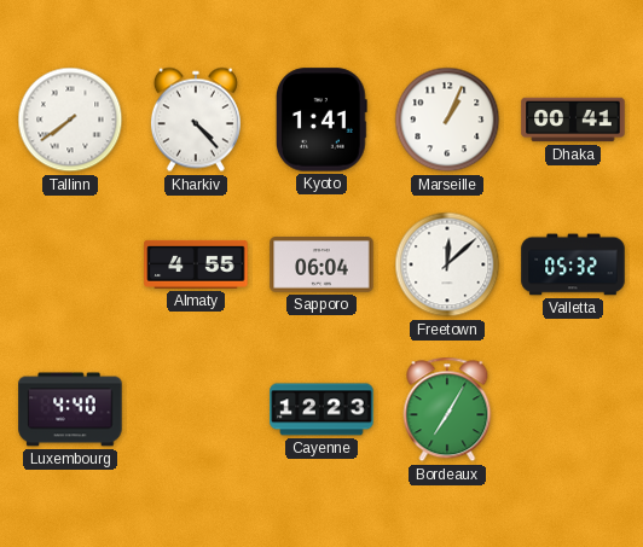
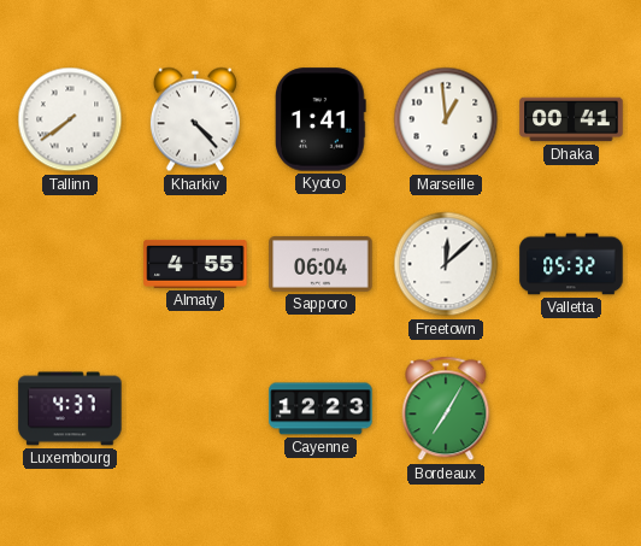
Marseille: 1:04 -> 12:59
Luxembourg: 4:40 -> 4:37
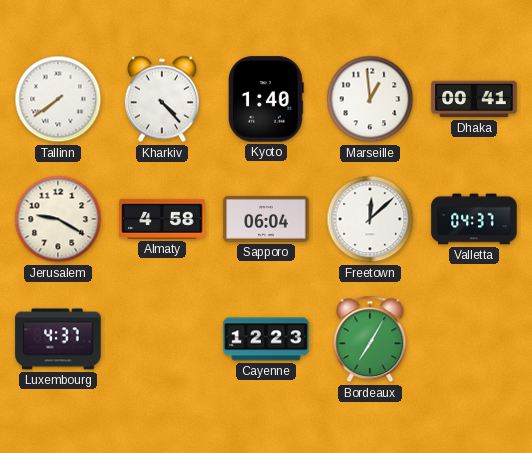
Kyoto: 1:41 -> 1:40
Jerusalem: none -> 9:20
Almaty: 4:55 -> 4:58
Valletta: 05:32 -> 04:37
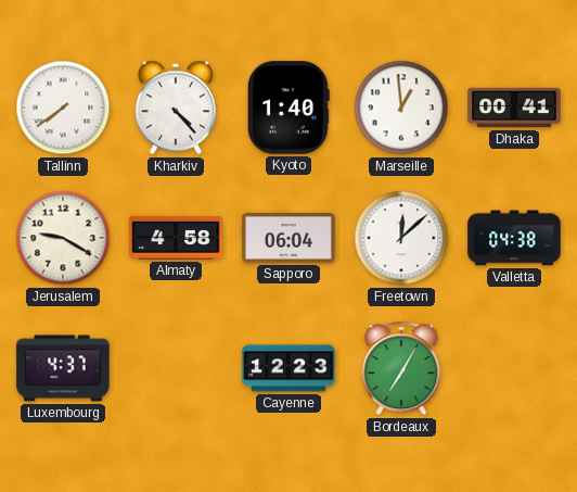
Valletta: 04:37 -> 04:38
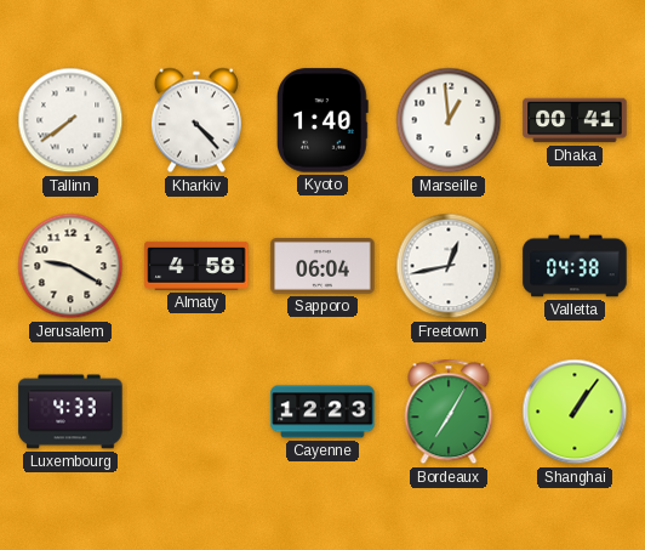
Freetown: 12:08 -> 12:43
Luxembourg: 4:37 -> 4:33
Shanghai: none -> 1:06
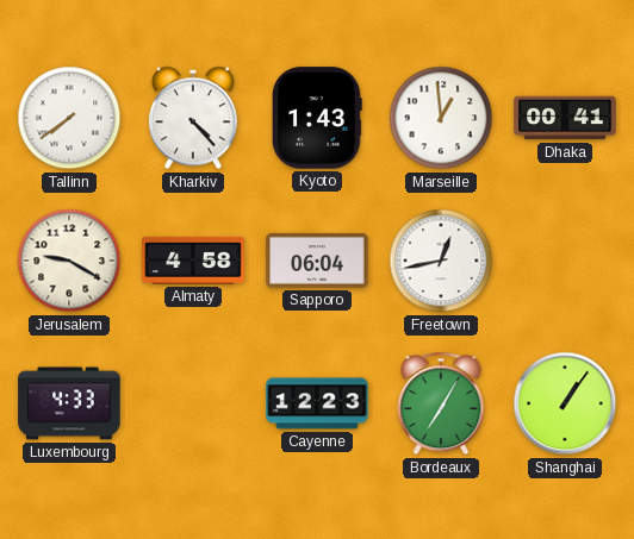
Kyoto: 1:40 -> 1:43
Valletta: 04:38 -> none
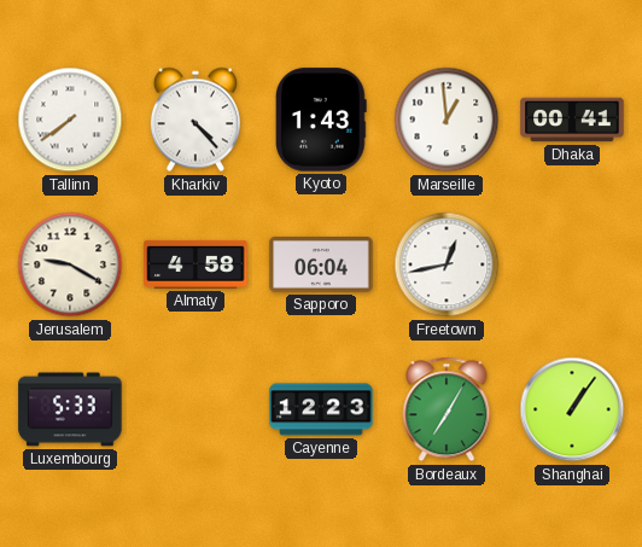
Luxembourg: 4:33 -> 5:33
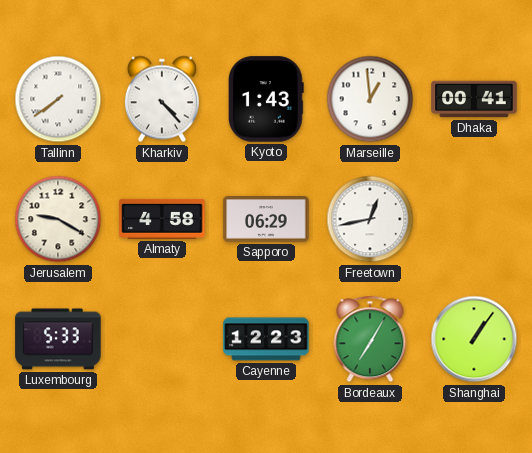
Sapporo: 06:04 -> 06:29
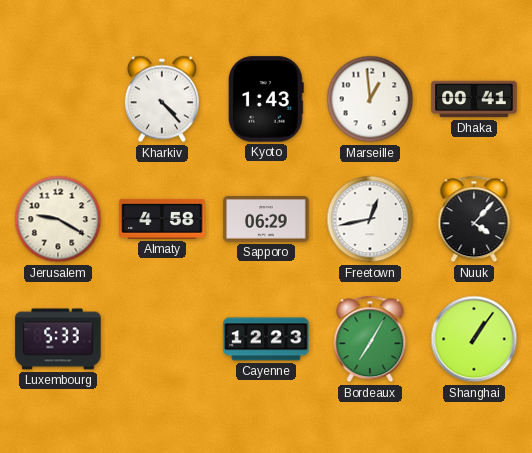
Tallinn: 7:39 -> none
Nuuk: none -> 4:07
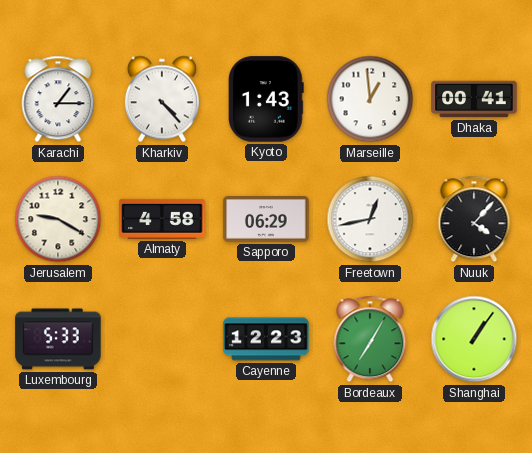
Karachi: none -> 1:15
